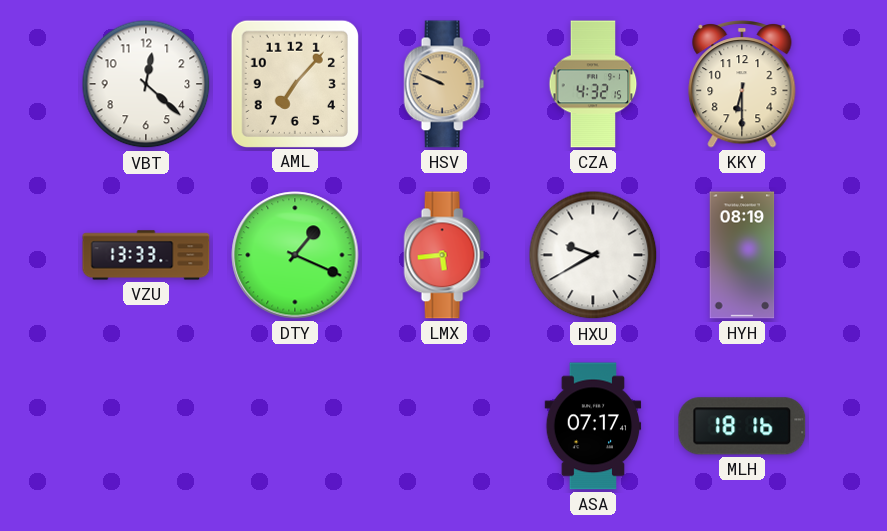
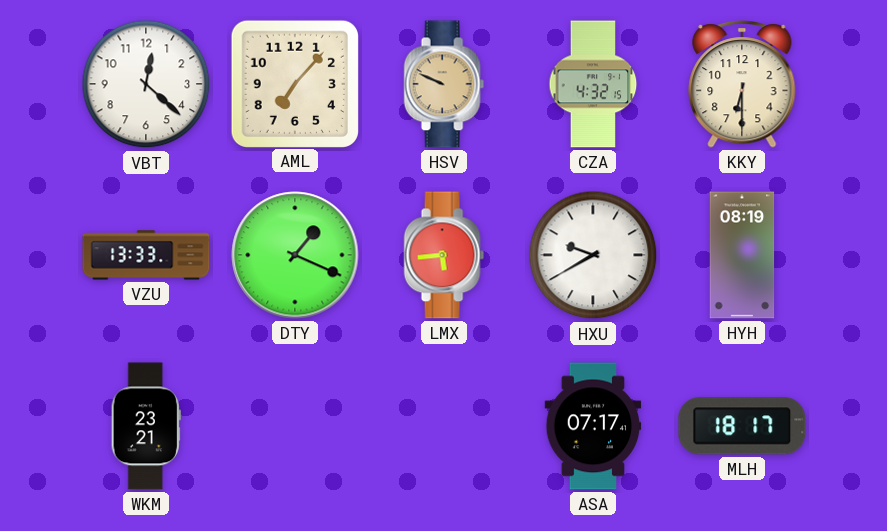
WKM: none -> 23:21
MLH: 18:16 -> 18:17
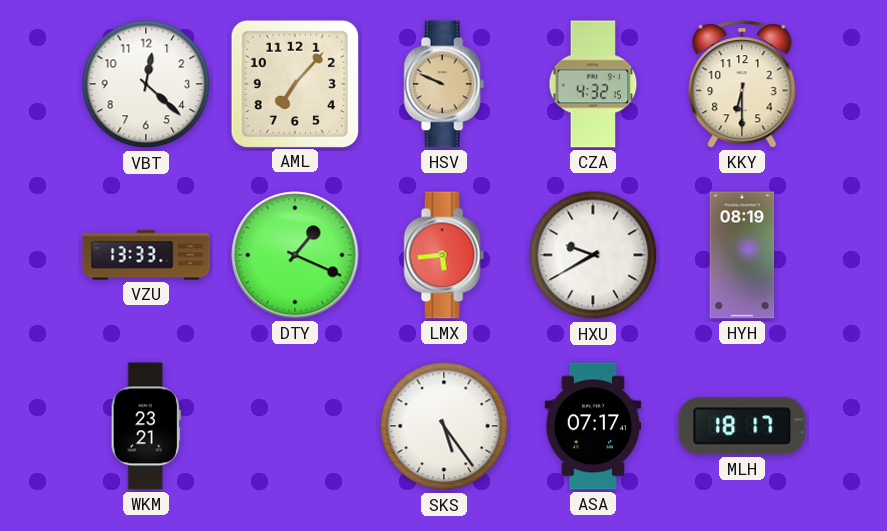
SKS: none -> 5:24
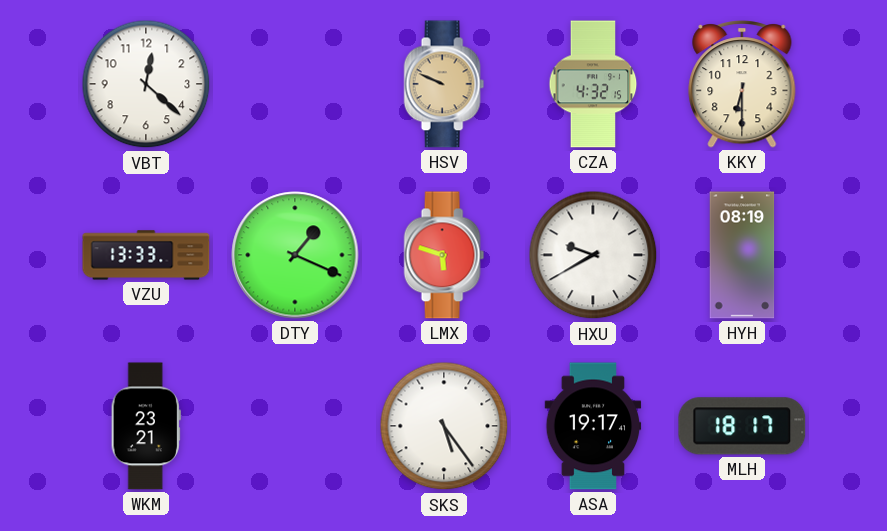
AML: 7:07 -> none
LMX: 5:44 -> 5:48
ASA: 07:17 -> 19:17
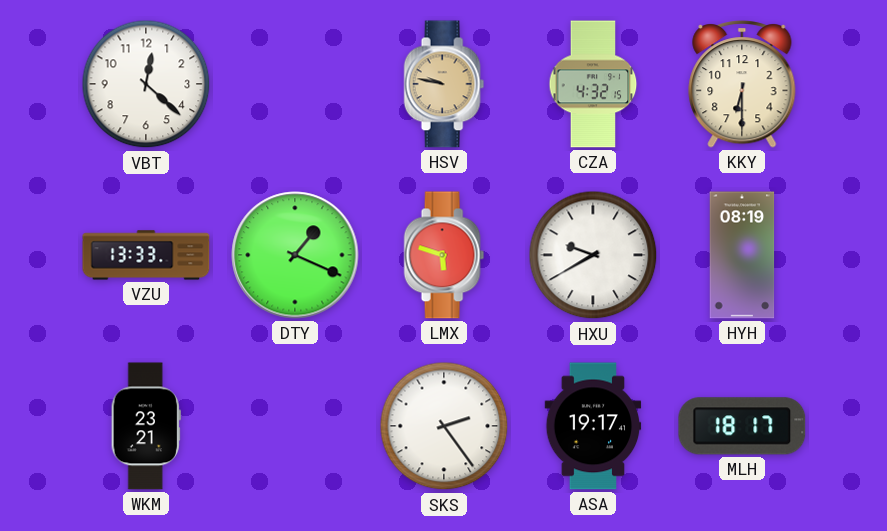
HSV: 9:49 -> 9:47
SKS: 5:24 -> 2:24
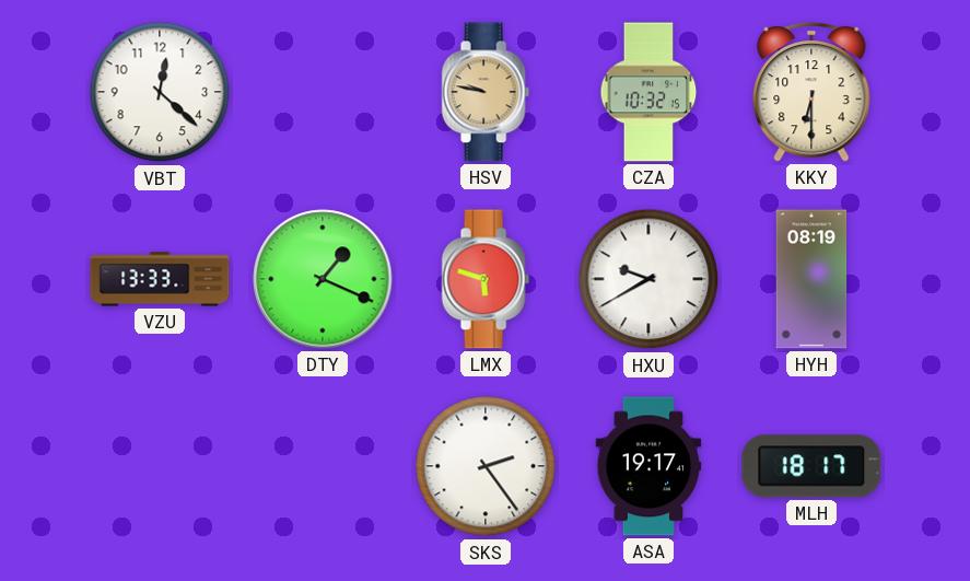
CZA: 4:32 -> 10:32
WKM: 23:21 -> none
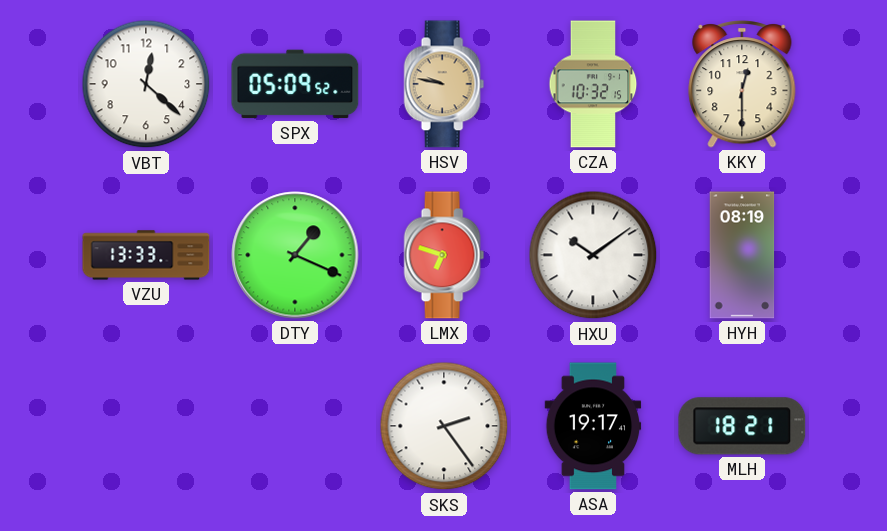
SPX: none -> 05:09
KKY: 6:30 -> 12:30
LMX: 5:48 -> 6:48
HXU: 9:40 -> 10:09
MLH: 18:17 -> 18:21
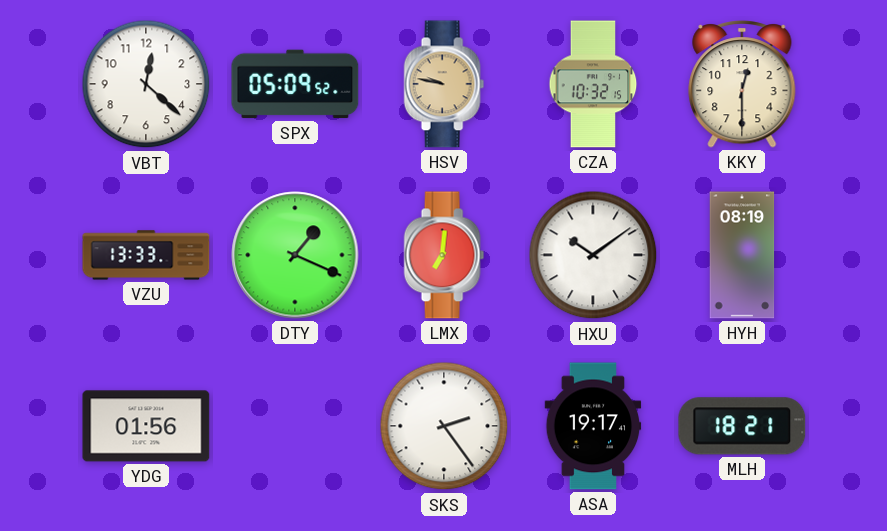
LMX: 6:48 -> 7:01
YDG: none -> 01:56
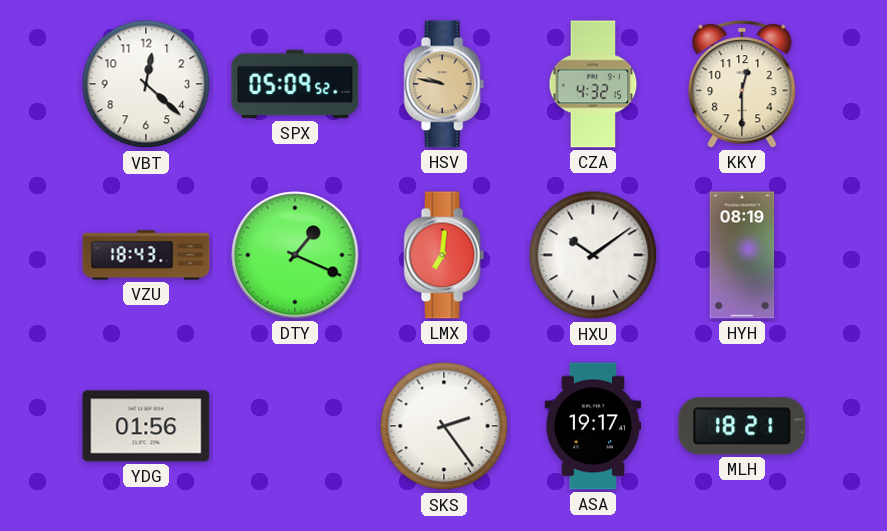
CZA: 10:32 -> 4:32
VZU: 13:33 -> 18:43
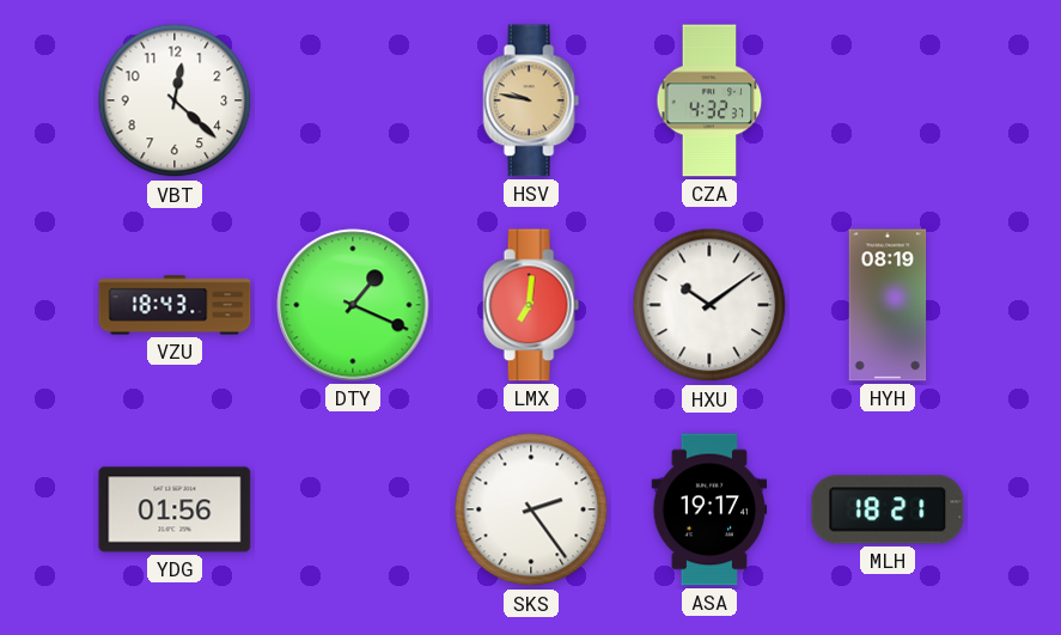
SPX: 05:09 -> none
CZA: 4:32:15 -> 4:32:37
KKY: 12:30 -> none
